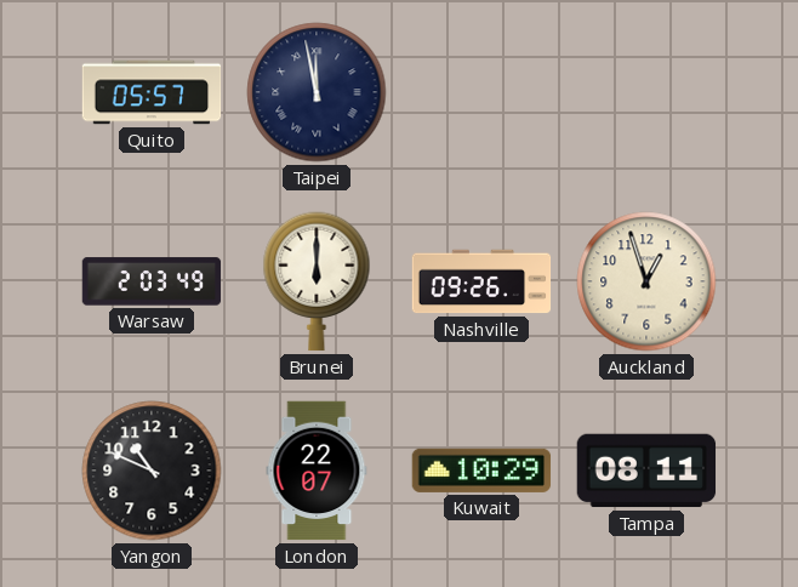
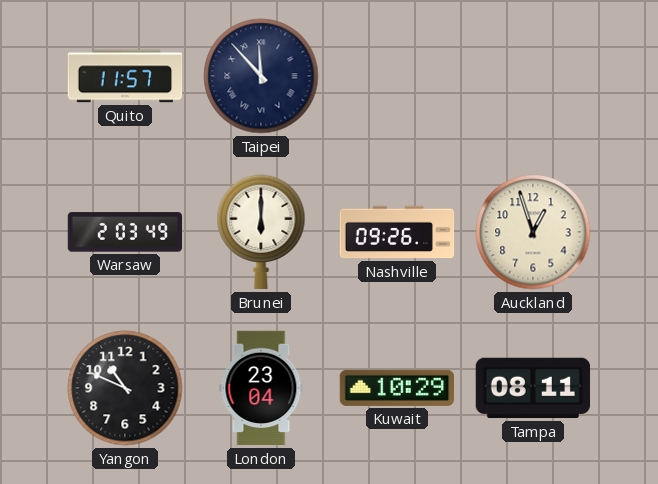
Quito: 05:57 -> 11:57
Taipei: 11:58 -> 11:53
London: 22:07 -> 23:04
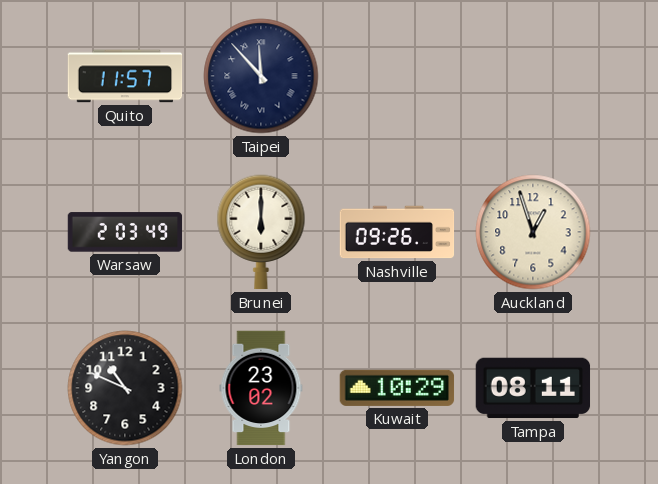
London: 23:04 -> 23:02
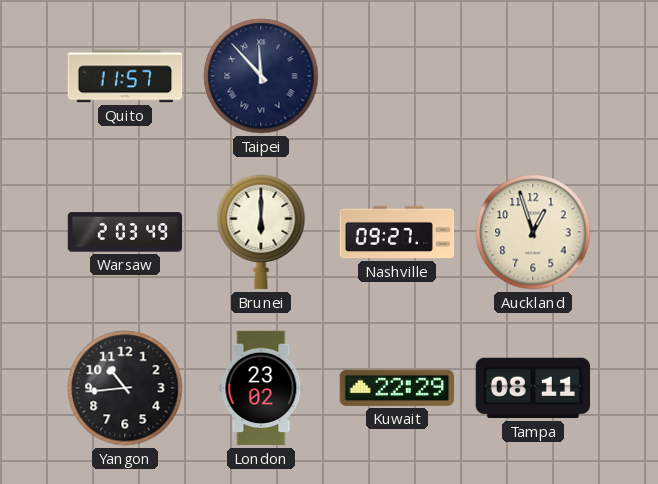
Nashville: 09:26 -> 09:27
Yangon: 10:49 -> 10:44
Kuwait: 10:29 -> 22:29
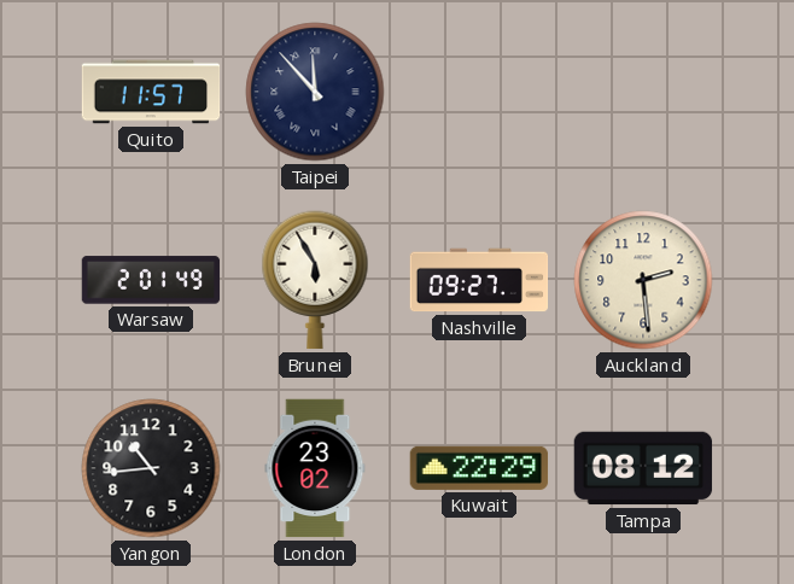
Warsaw: 2:03 -> 2:01
Brunei: 6:00 -> 5:55
Auckland: 12:57 -> 2:29
Tampa: 08:11 -> 08:12
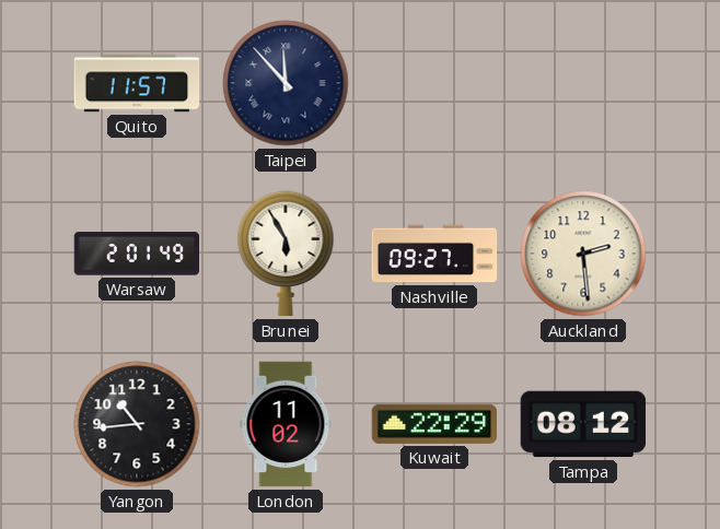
London: 23:02 -> 11:02
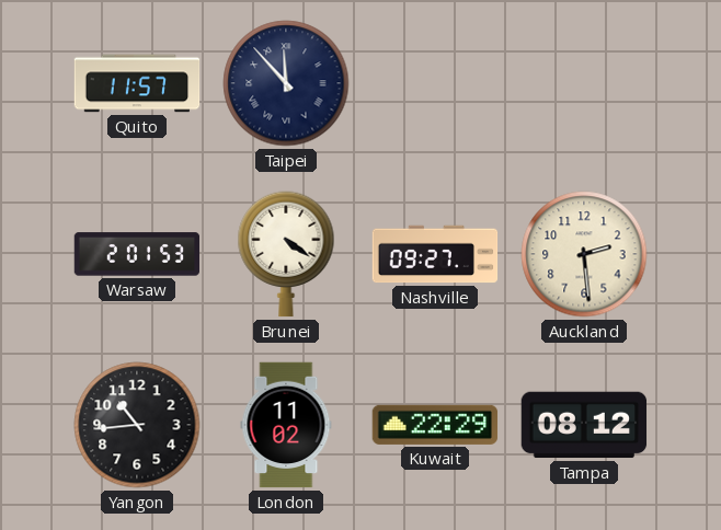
Warsaw: 2:01:49 -> 2:01:53
Brunei: 5:55 -> 4:21
